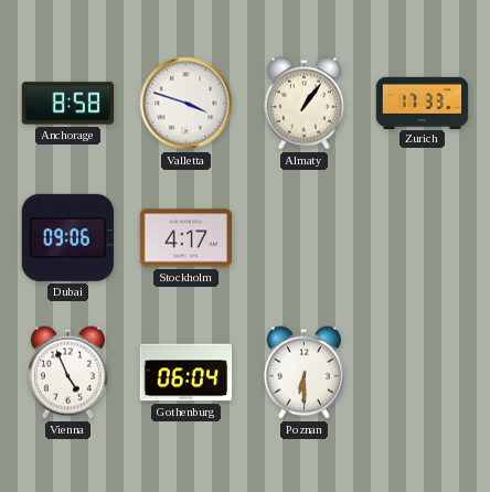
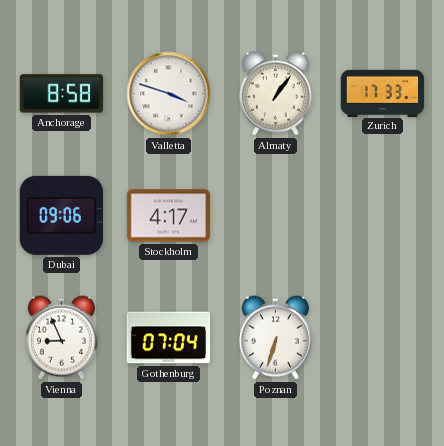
Vienna: 4:56 -> 8:56
Gothenburg: 06:04 -> 07:04
Poznan: 6:30 -> 6:33
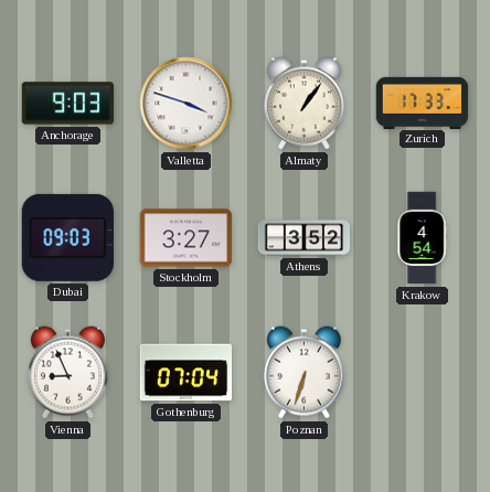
Anchorage: 8:58 -> 9:03
Dubai: 09:06 -> 09:03
Stockholm: 4:17 -> 3:27
Athens: none -> 3:52
Krakow: none -> 4:54
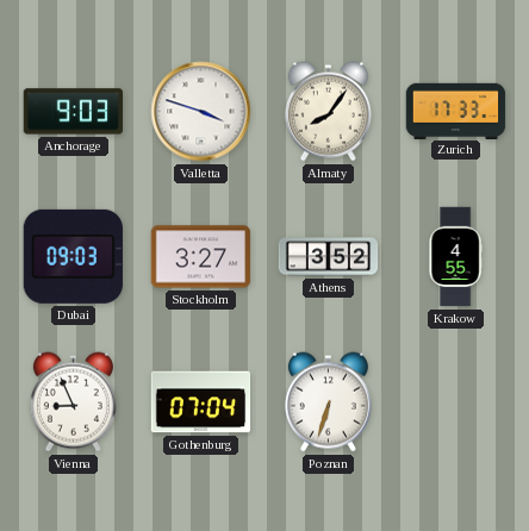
Almaty: 1:06 -> 8:06
Krakow: 4:54 -> 4:55
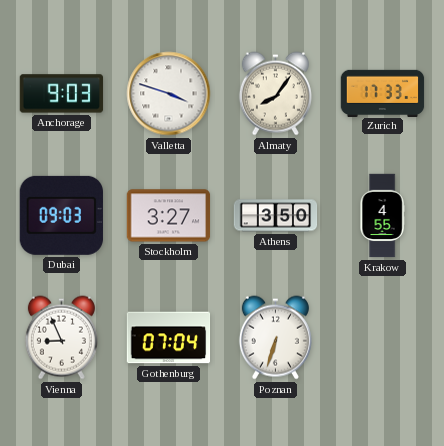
Athens: 3:52 -> 3:50
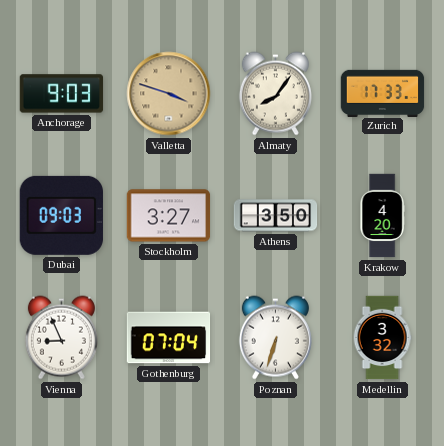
Valletta dial: white -> champagne
Krakow: 4:55 -> 4:20
Medellin: none -> 3:32
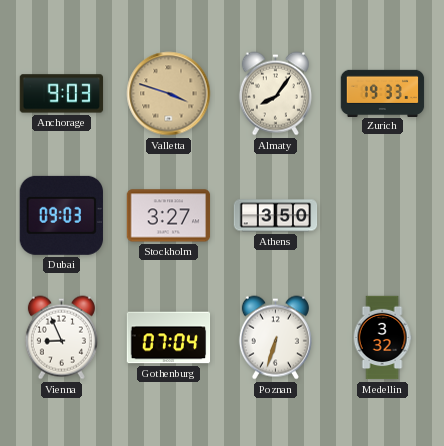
Zurich: 17:33 -> 19:33
Krakow: 4:20 -> none
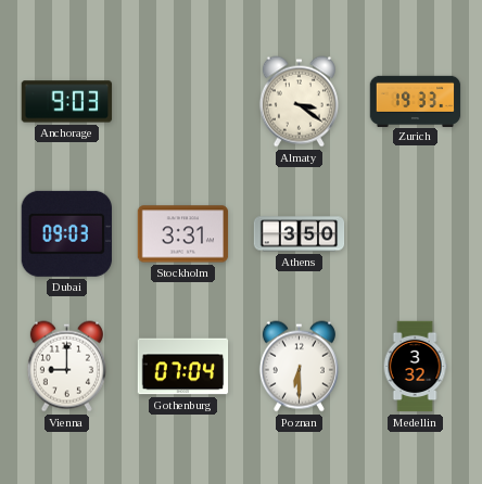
Valletta: 3:48 -> none
Almaty: 8:06 -> 3:21
Stockholm: 3:27 -> 3:31
Vienna: 8:56 -> 9:00
Poznan: 6:33 -> 6:30
